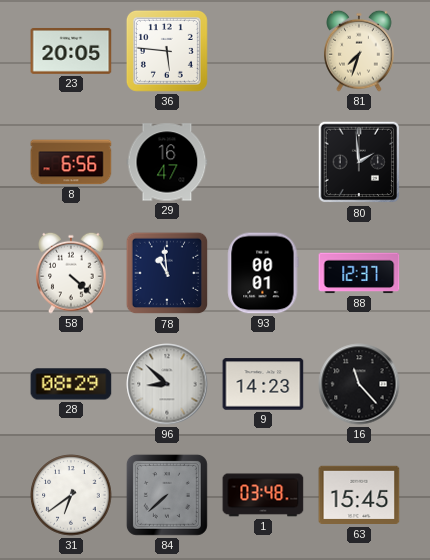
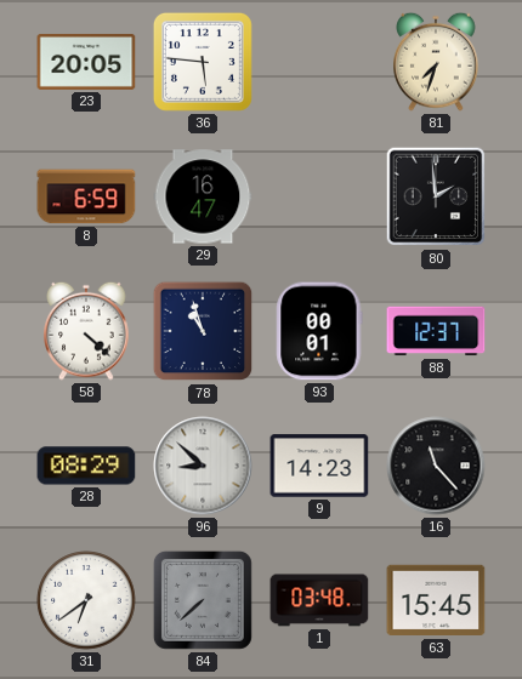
8: 6:56 -> 6:59
78: 10:59 -> 10:57
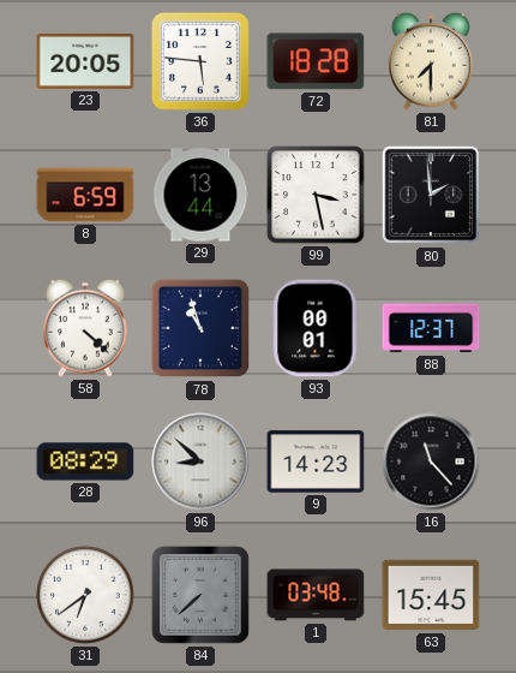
72: none -> 18:28
81: 7:33 -> 7:30
29: 16:47 -> 13:44
99: none -> 3:28
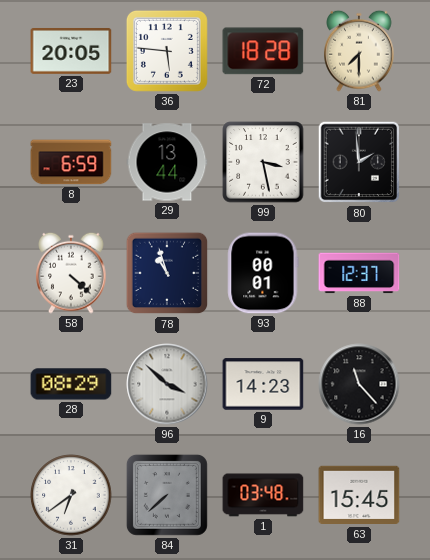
96: 8:52 -> 3:52
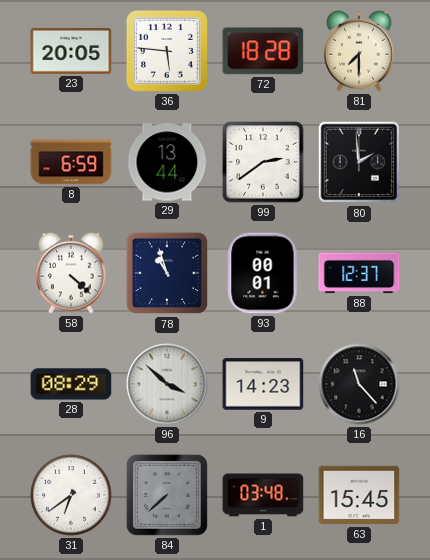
99: 3:28 -> 2:39
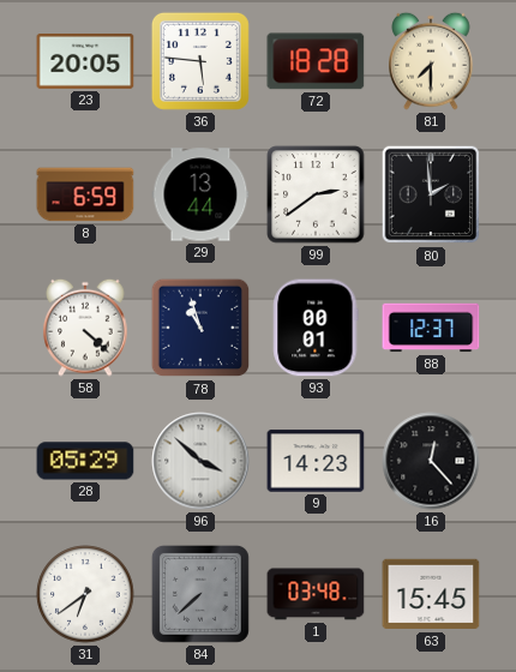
28: 08:29 -> 05:29
16: 11:23 -> 12:23
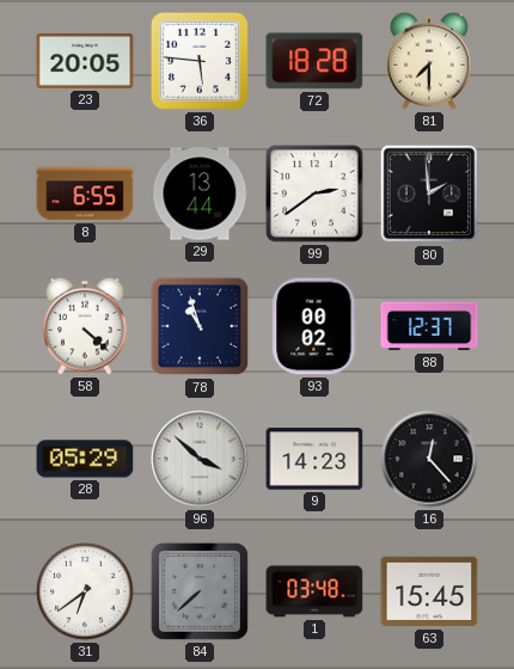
8: 6:59 -> 6:55
93: 00:01 -> 00:02
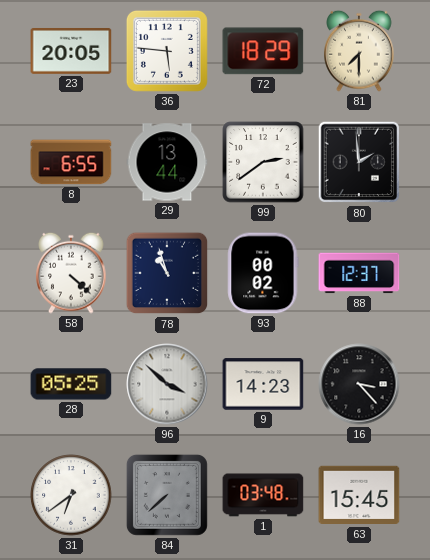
72: 18:28 -> 18:29
28: 05:29 -> 05:25
16: 12:23 -> 3:23
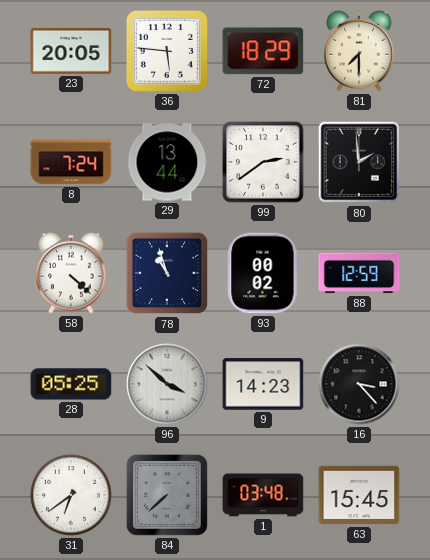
8: 6:55 -> 7:24
88: 12:37 -> 12:59
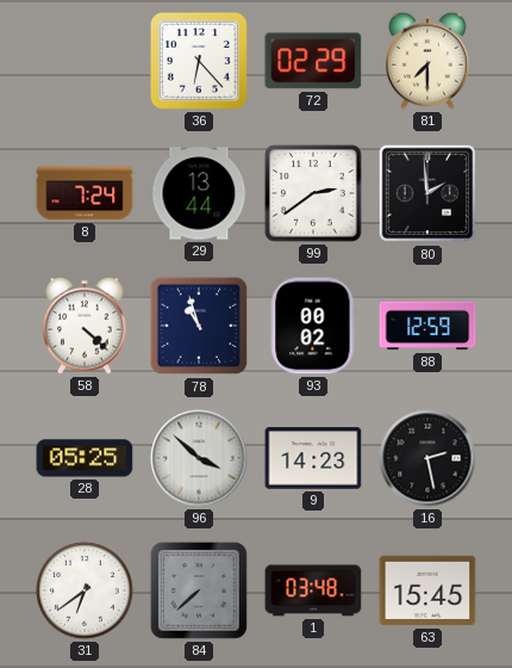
23: 20:05 -> none
36: 5:46 -> 6:23
72: 18:29 -> 02:29
16: 3:23 -> 2:28
